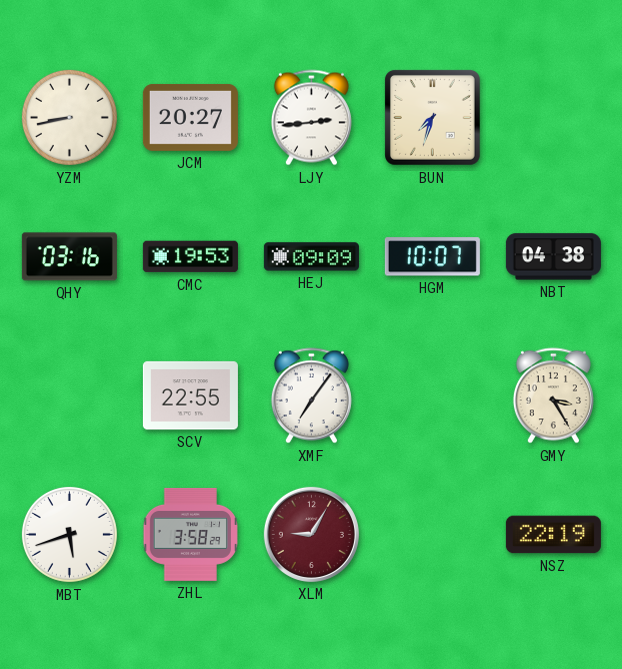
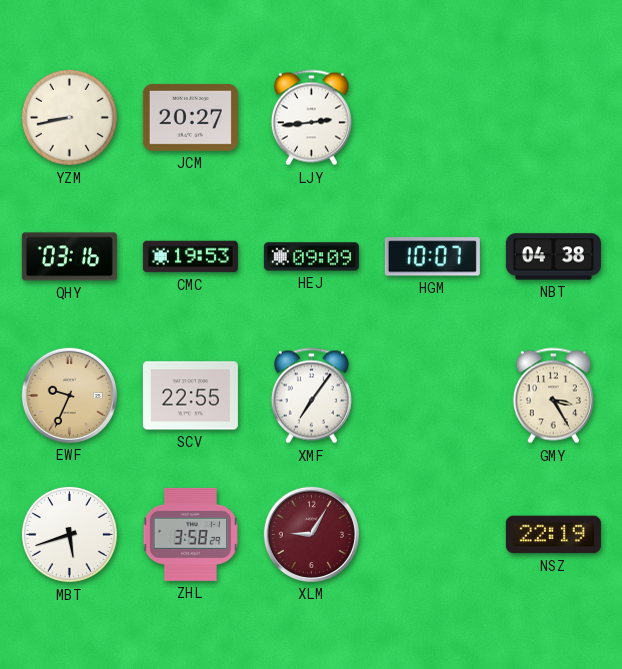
BUN: 7:33 -> none
EWF: none -> 9:34
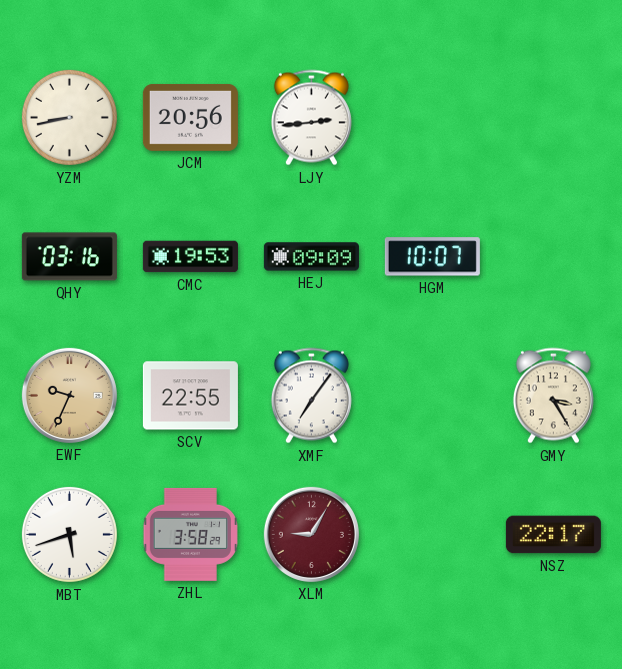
JCM: 20:27 -> 20:56
NBT: 04:38 -> none
NSZ: 22:19 -> 22:17
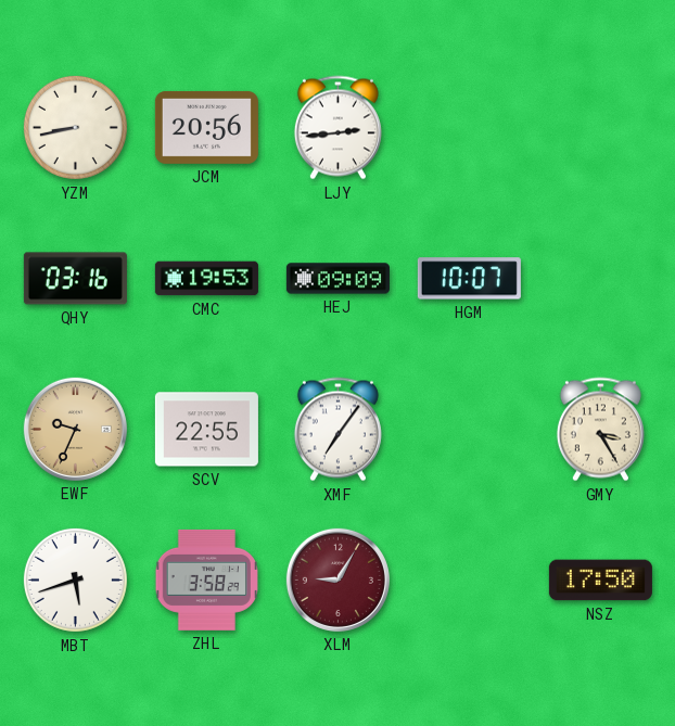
NSZ: 22:17 -> 17:50
